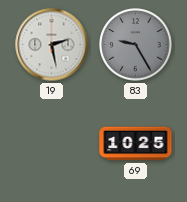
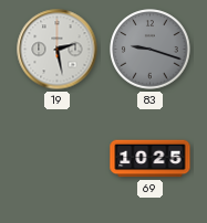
83: 9:25 -> 9:18
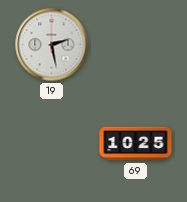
83: 9:18 -> none
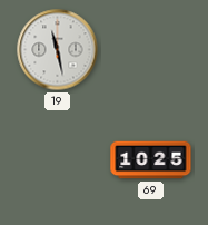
19: 2:28 -> 11:28
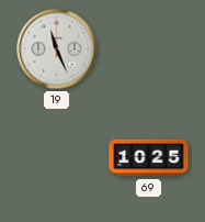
19: 11:28 -> 11:26
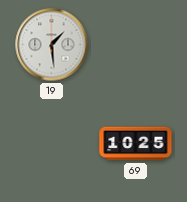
19: 11:26 -> 1:29
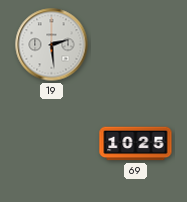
19: 1:29 -> 2:29
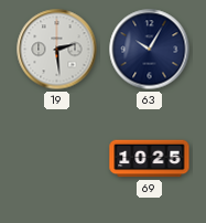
63: none -> 10:05
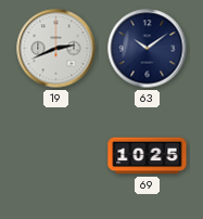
19: 2:29 -> 2:41
63: 10:05 -> 10:09
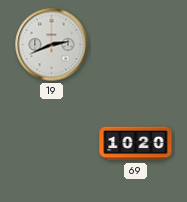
63: 10:09 -> none
69: 10:25 -> 10:20
